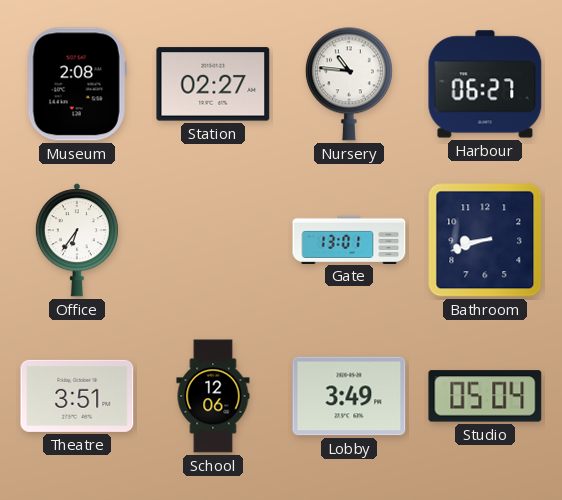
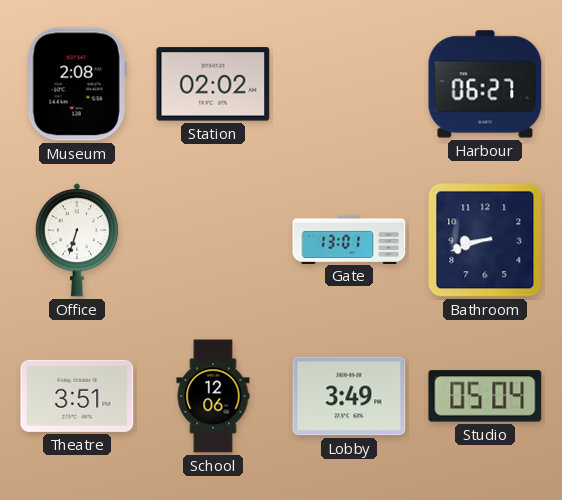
Station: 02:27 -> 02:02
Nursery: 10:46 -> none
Office: 6:36 -> 6:33
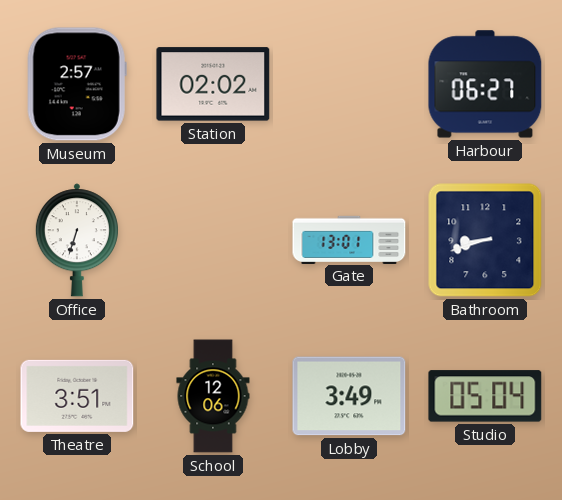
Museum: 2:08 -> 2:57
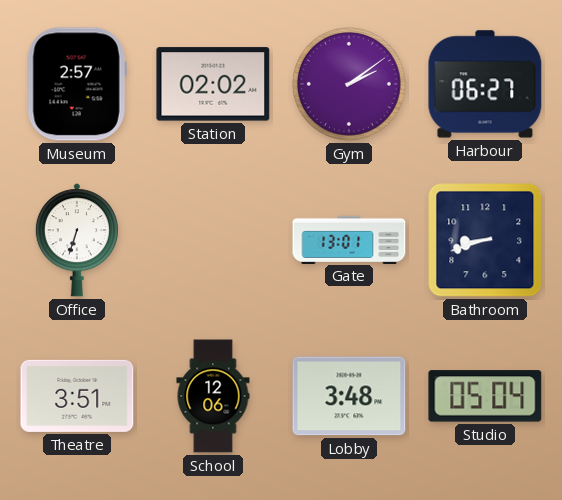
Gym: none -> 2:09
Lobby: 3:49 -> 3:48
